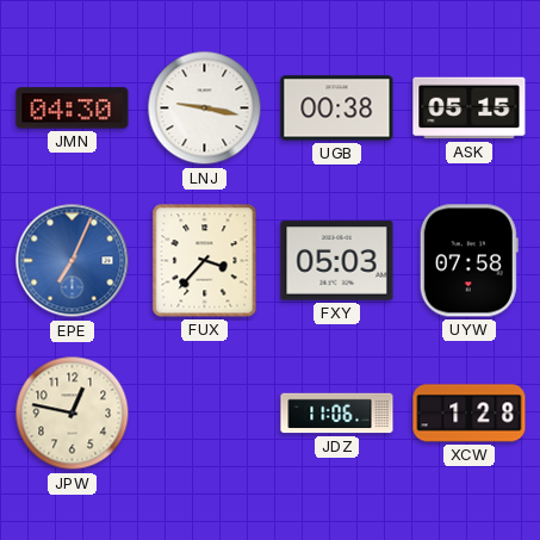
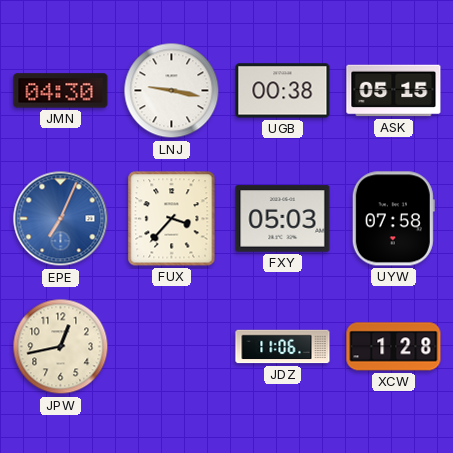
JPW: 12:47 -> 12:43
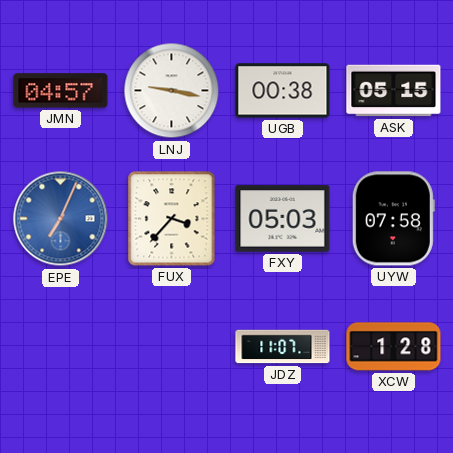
JMN: 04:30 -> 04:57
JPW: 12:43 -> none
JDZ: 11:06 -> 11:07
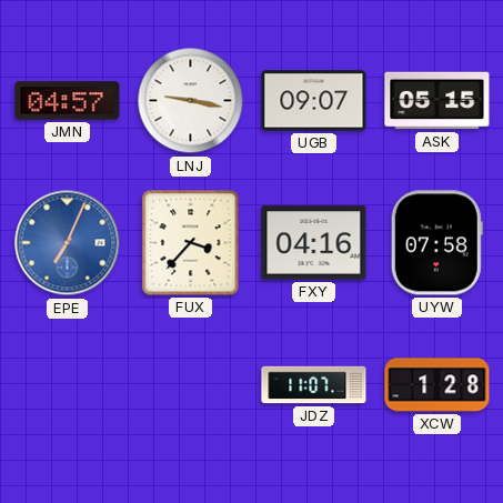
UGB: 00:38 -> 09:07
FXY: 05:03 -> 04:16
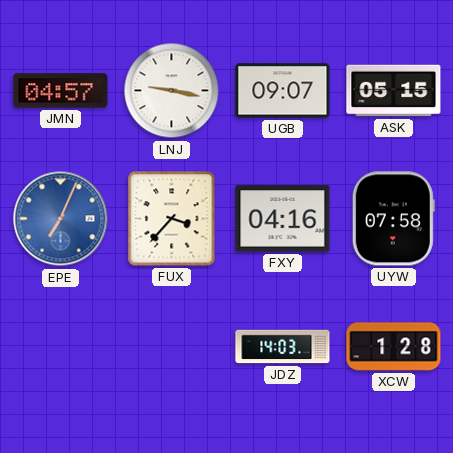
JDZ: 11:07 -> 14:03
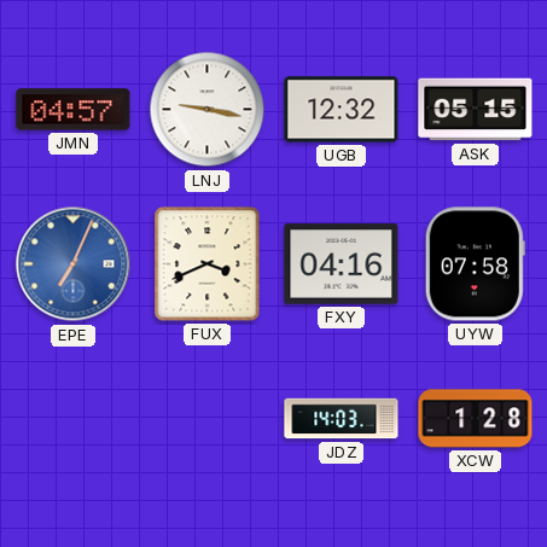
UGB: 09:07 -> 12:32
FUX: 3:37 -> 3:41
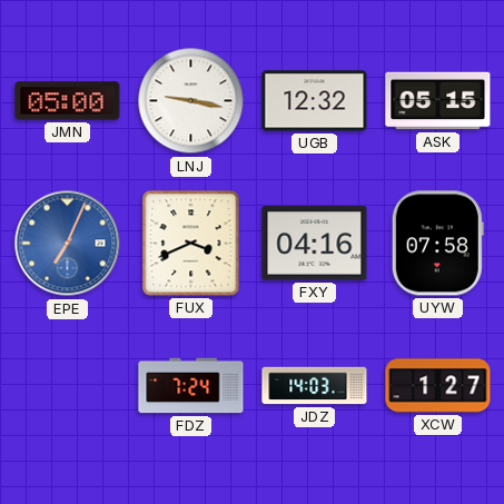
JMN: 04:57 -> 05:00
FDZ: none -> 7:24
XCW: 1:28 -> 1:27
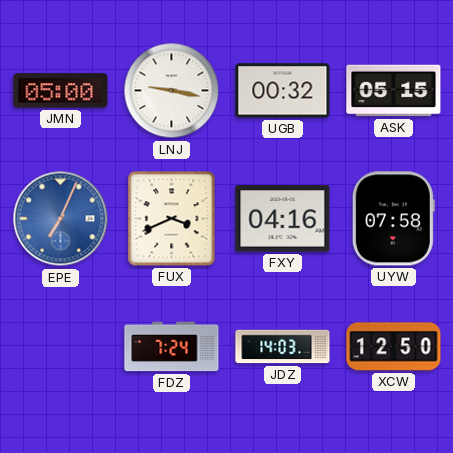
UGB: 12:32 -> 00:32
XCW: 1:27 -> 12:50
